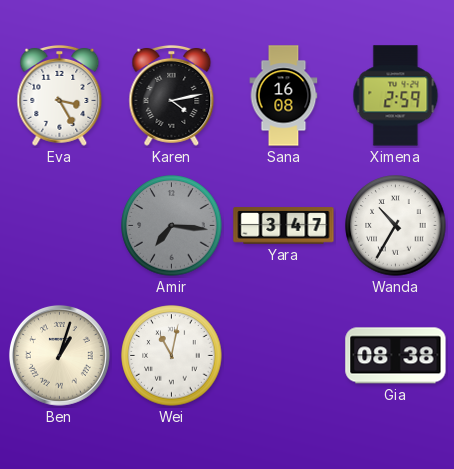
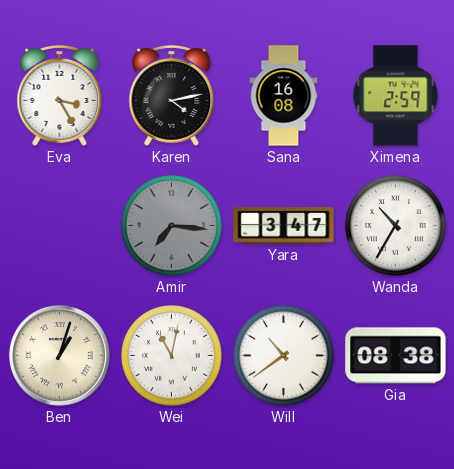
Will: none -> 10:39
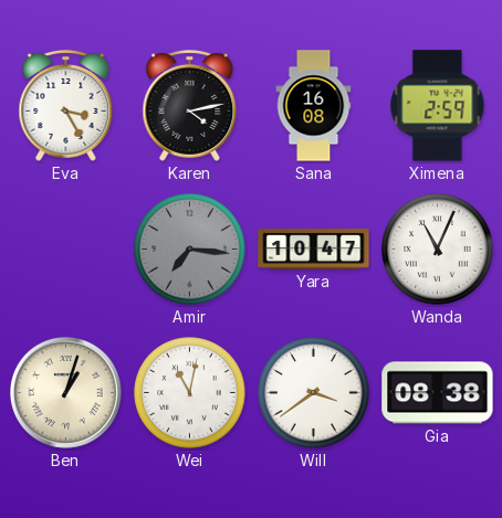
Yara: 3:47 -> 10:47
Wanda: 10:35 -> 11:04
Will: 10:39 -> 3:39
